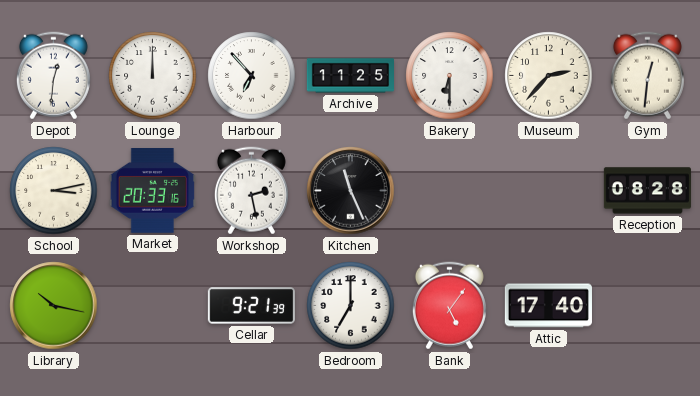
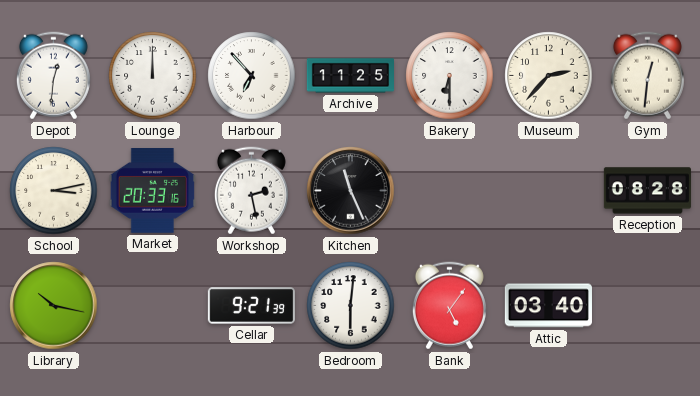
Bedroom: 7:00 -> 6:01
Attic: 17:40 -> 03:40
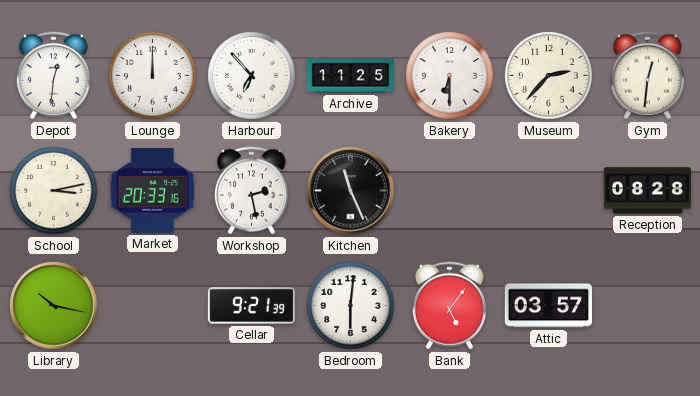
Attic: 03:40 -> 03:57
